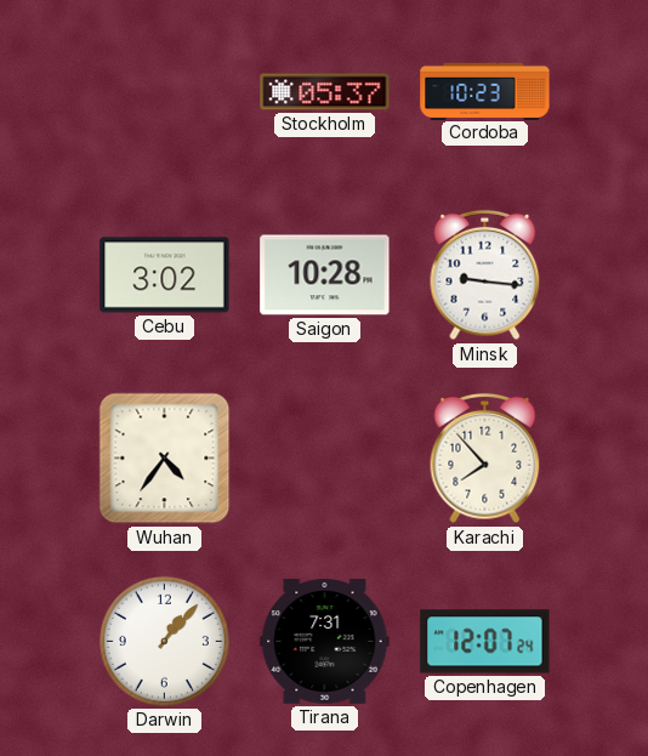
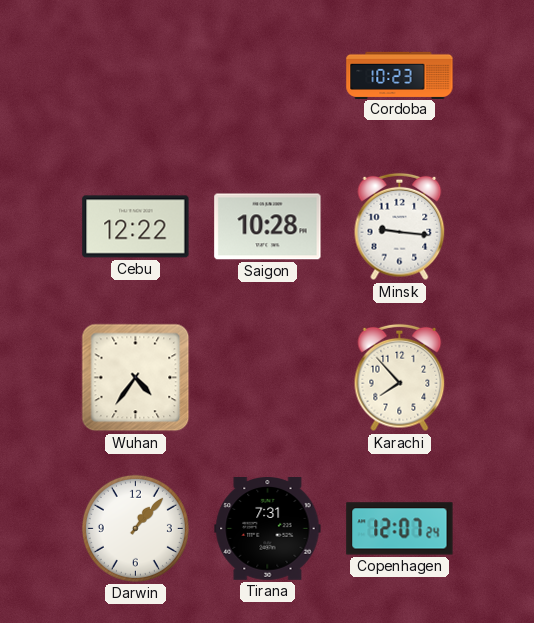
Stockholm: 05:37 -> none
Cebu: 3:02 -> 12:22
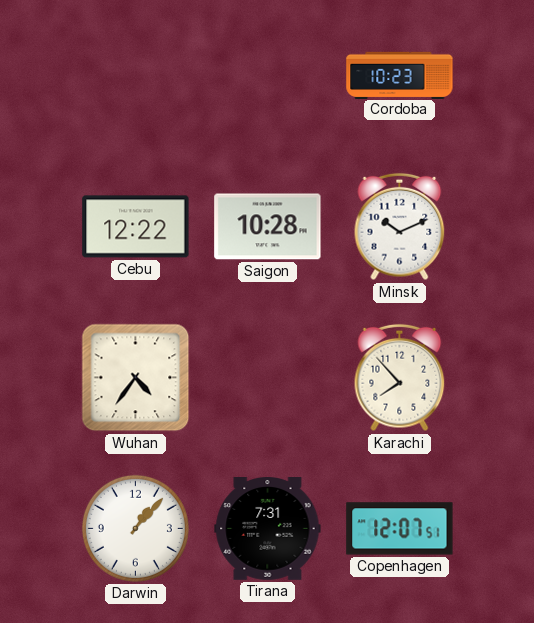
Minsk: 9:16 -> 10:11
Copenhagen: 12:07:24 -> 12:07:51
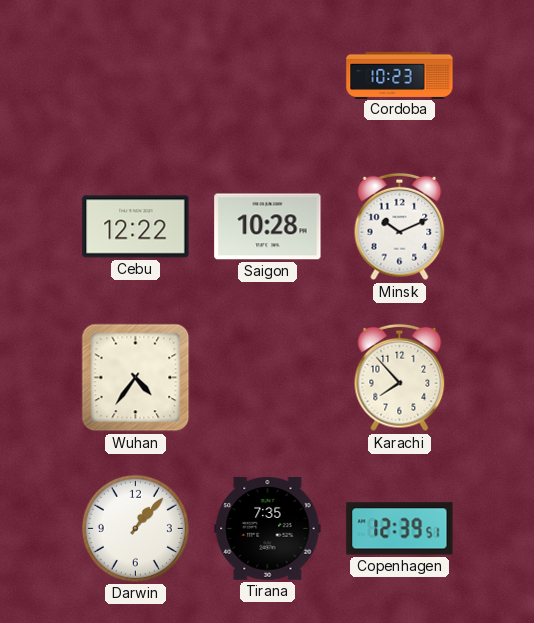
Tirana: 7:31 -> 7:35
Copenhagen: 12:07 -> 12:39
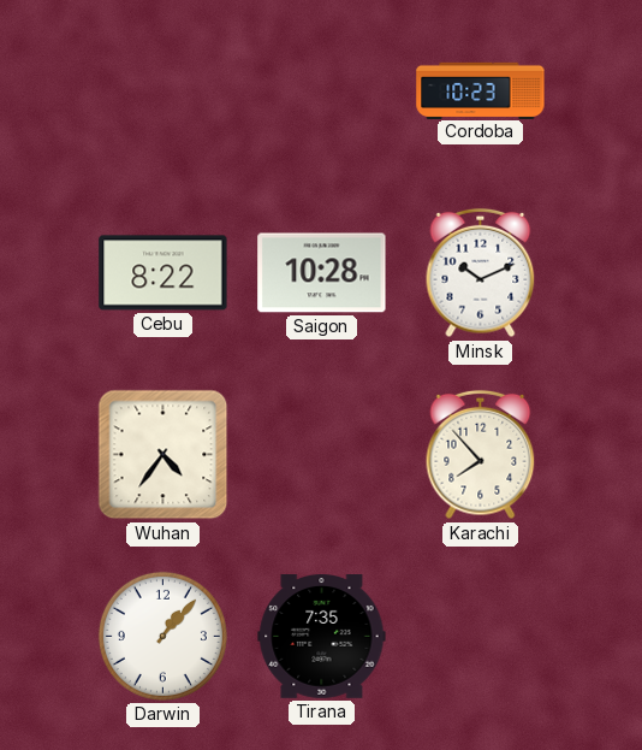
Cebu: 12:22 -> 8:22
Copenhagen: 12:39 -> none
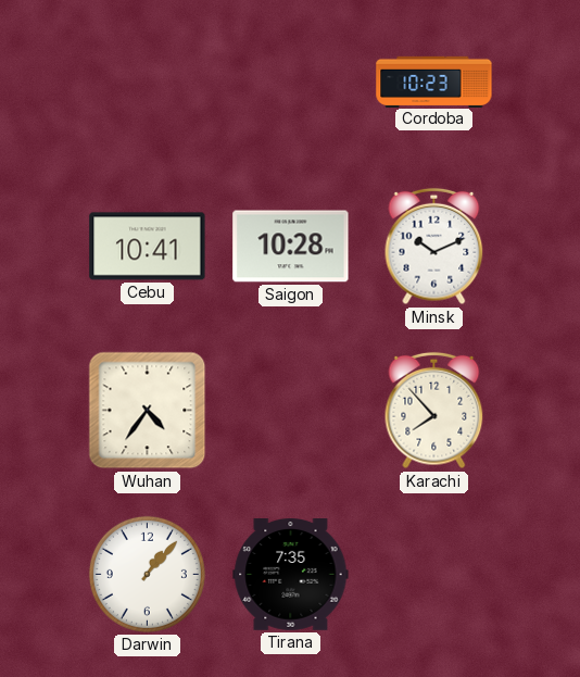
Cebu: 8:22 -> 10:41
